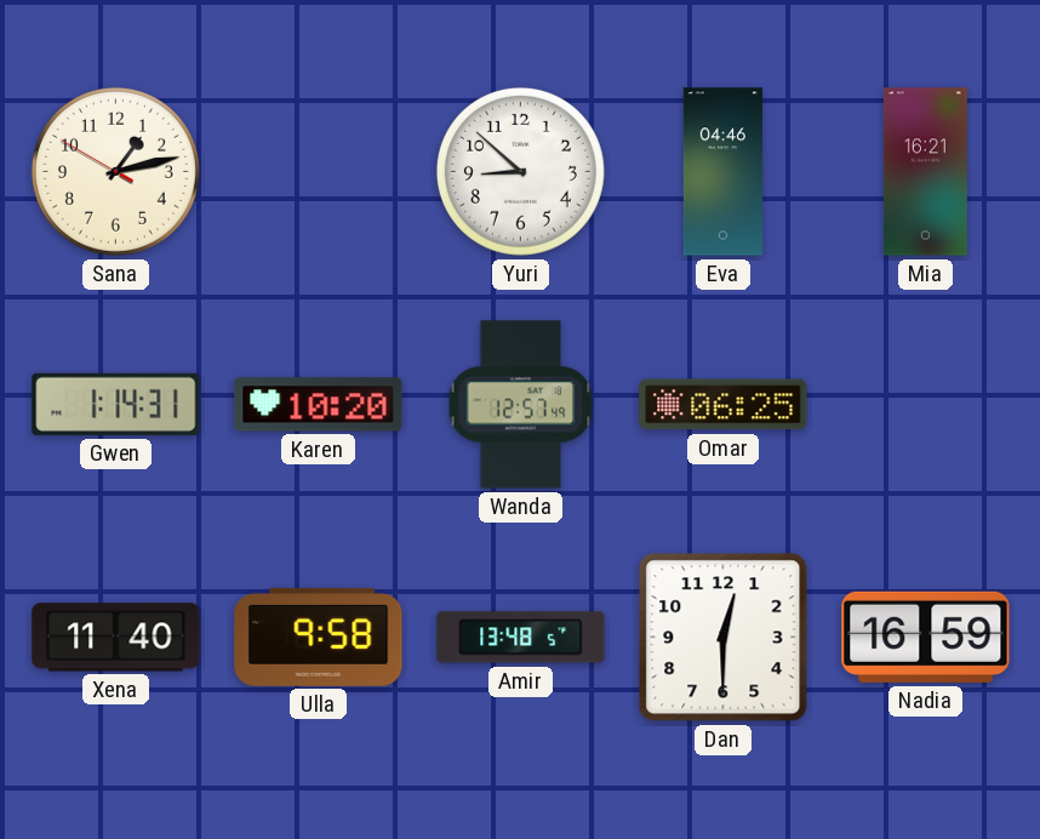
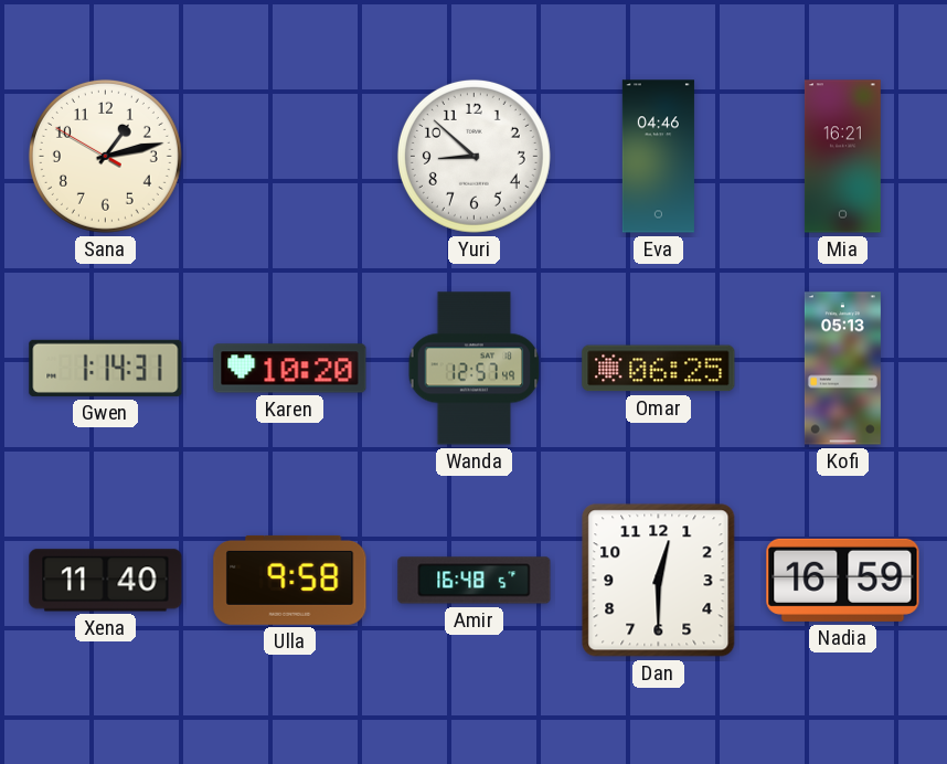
Kofi: none -> 05:13
Amir: 13:48 -> 16:48
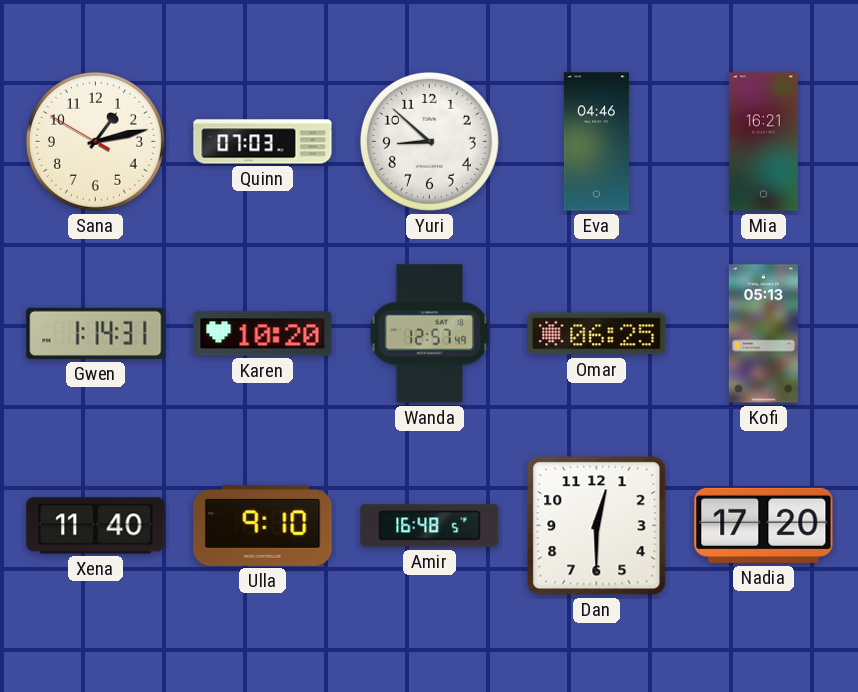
Quinn: none -> 07:03
Ulla: 9:58 -> 9:10
Nadia: 16:59 -> 17:20
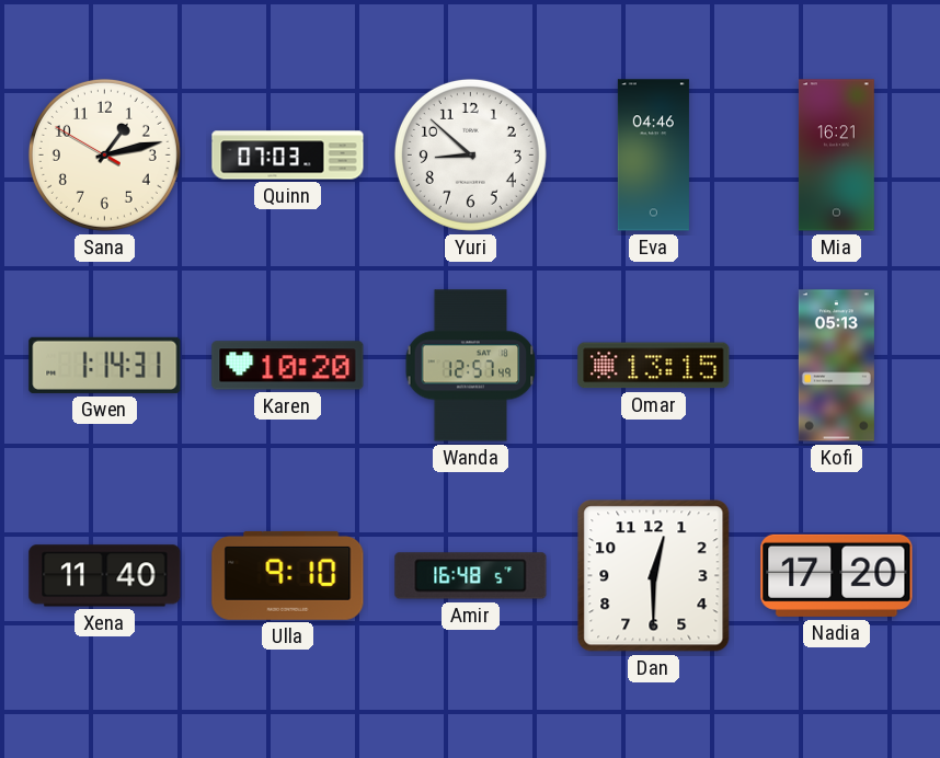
Omar: 06:25 -> 13:15
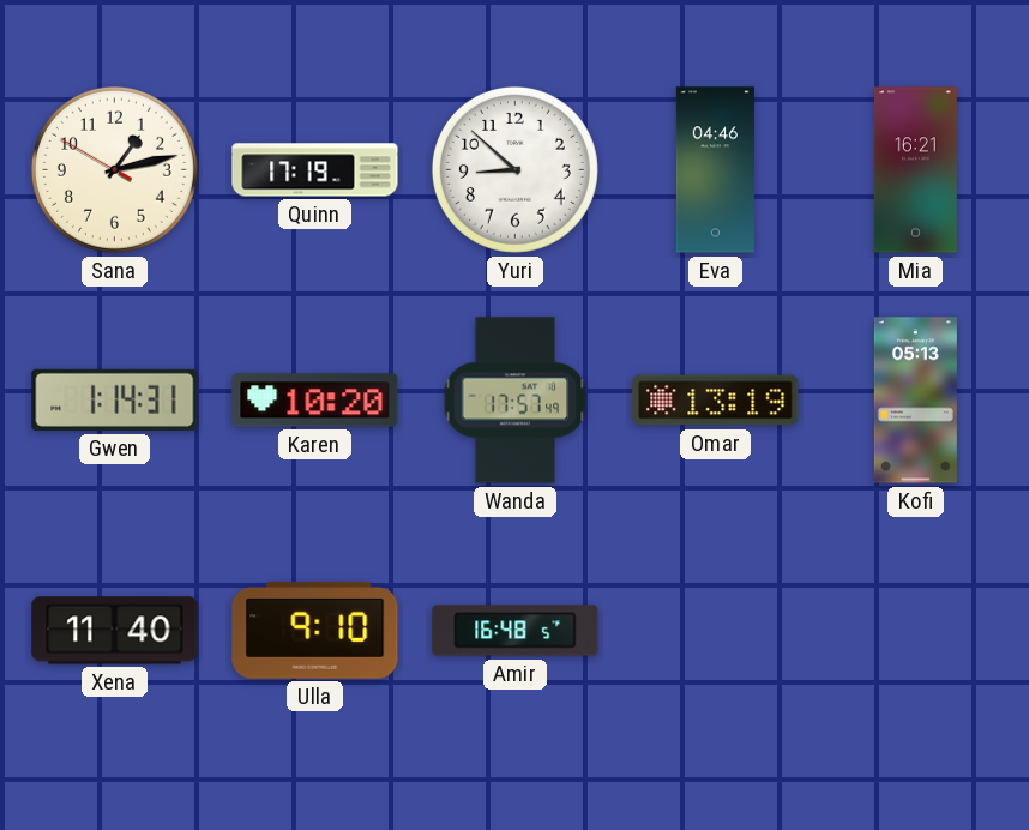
Quinn: 07:03 -> 17:19
Wanda: 12:57 -> 17:57
Omar: 13:15 -> 13:19
Dan: 12:30 -> none
Nadia: 17:20 -> none
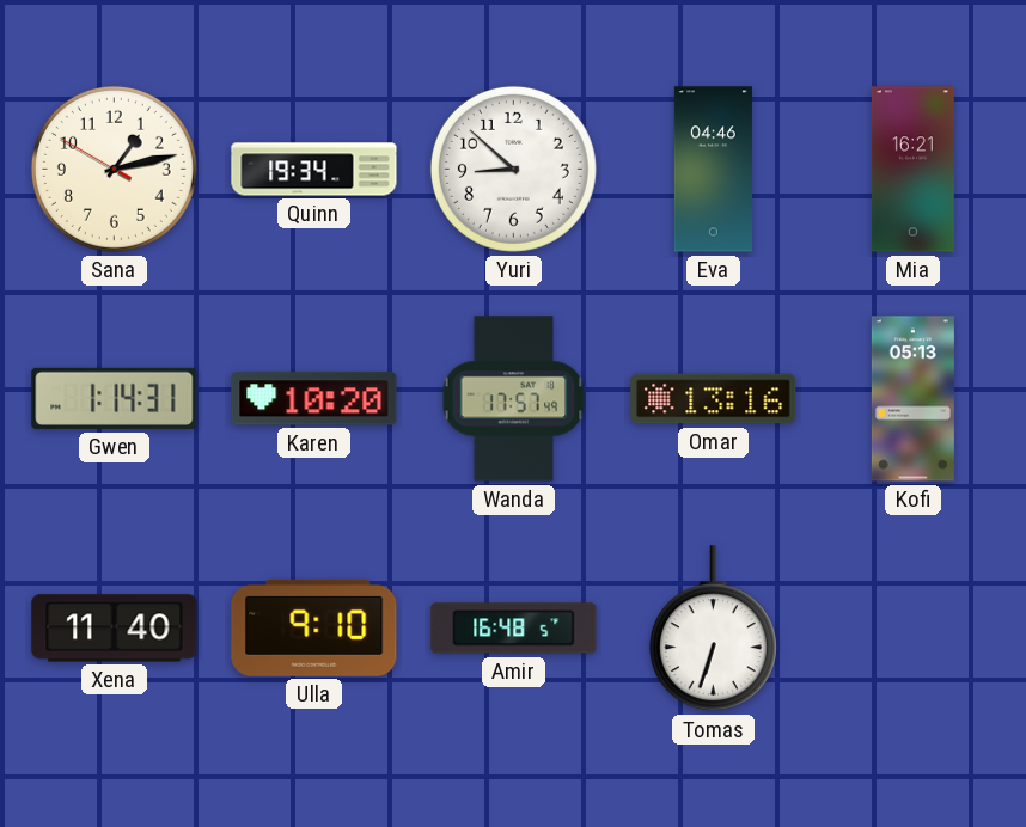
Quinn: 17:19 -> 19:34
Omar: 13:19 -> 13:16
Tomas: none -> 6:33
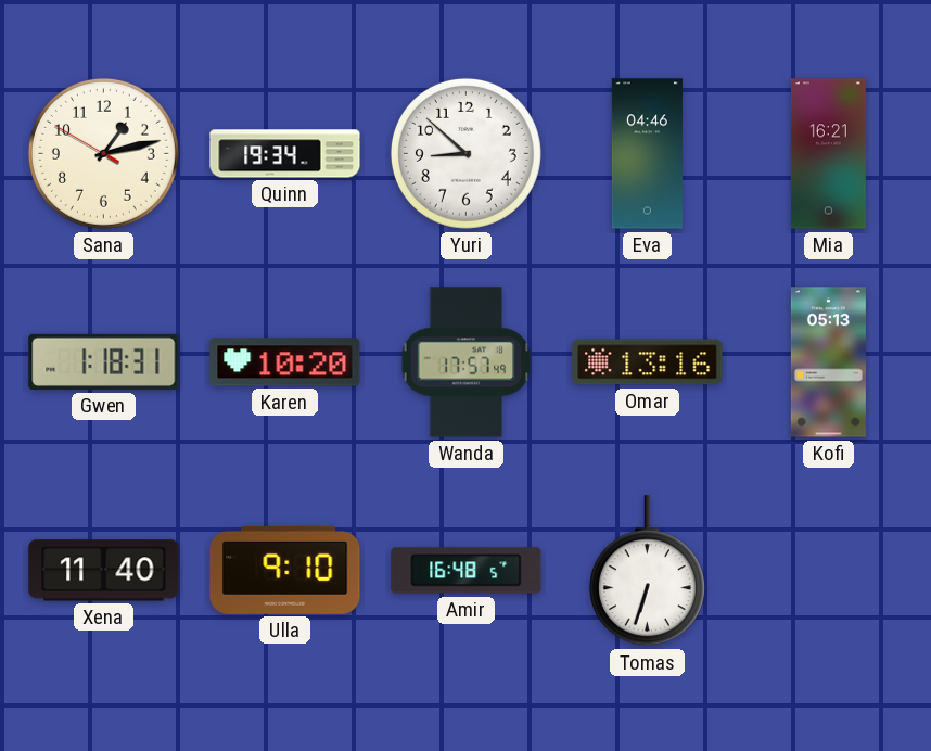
Gwen: 1:14 -> 1:18
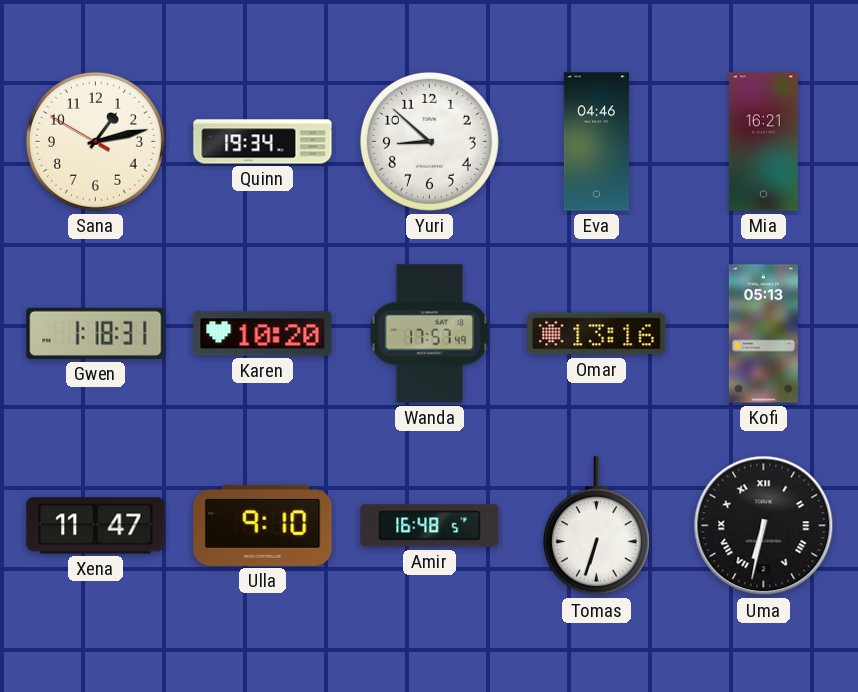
Xena: 11:40 -> 11:47
Uma: none -> 6:32
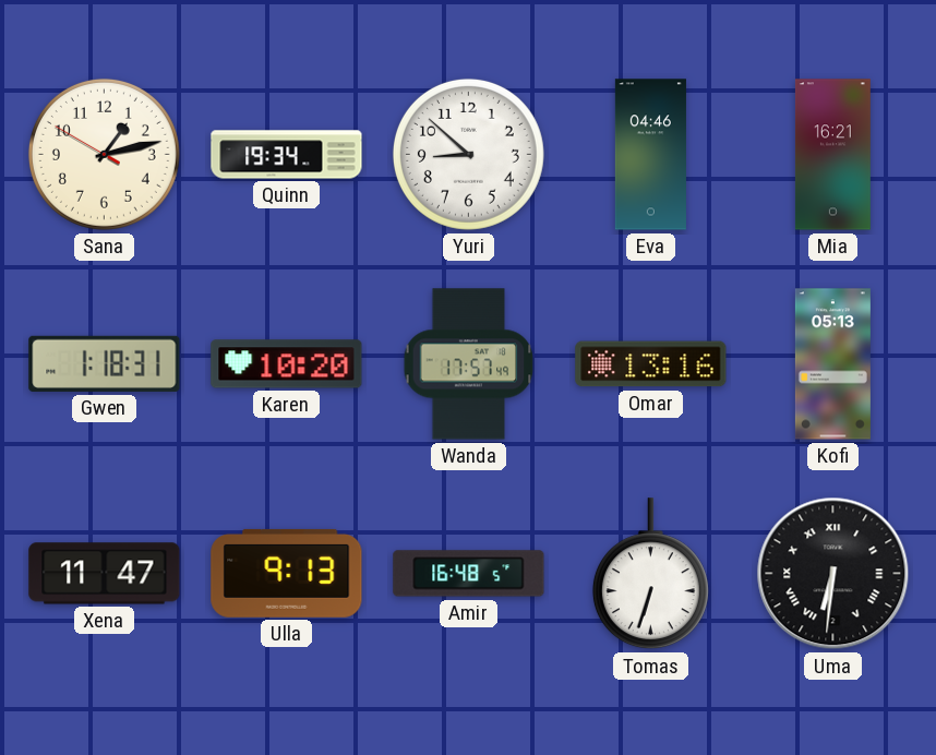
Ulla: 9:10 -> 9:13
Uma: 6:32 -> 6:31
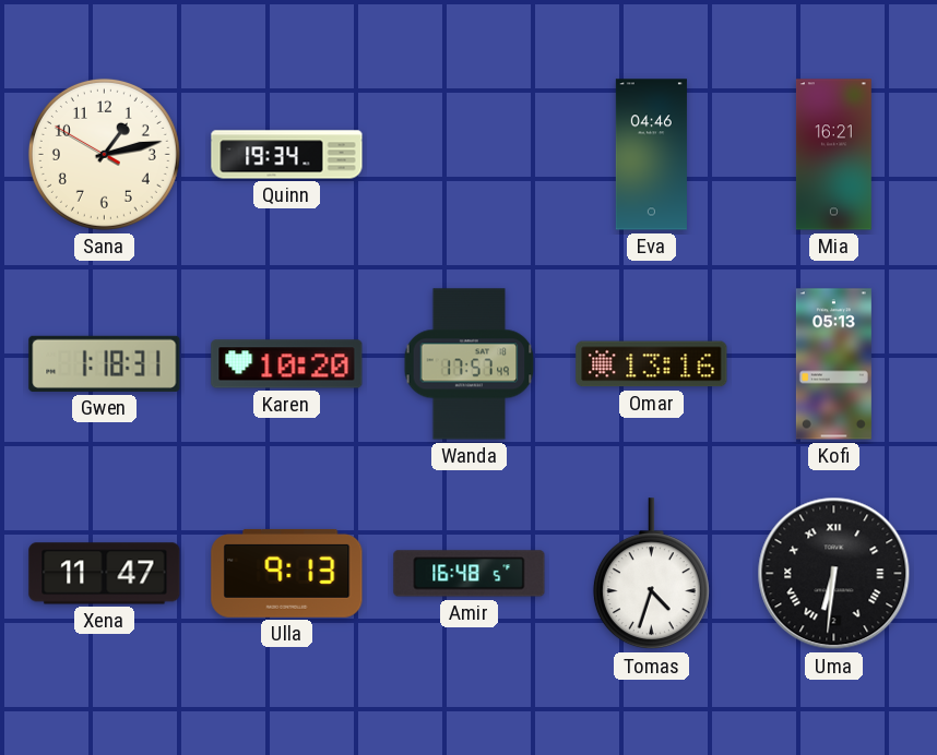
Yuri: 8:52 -> none
Tomas: 6:33 -> 4:33
